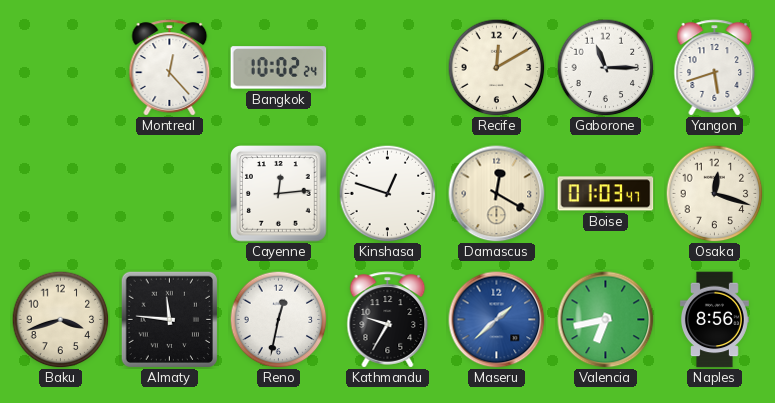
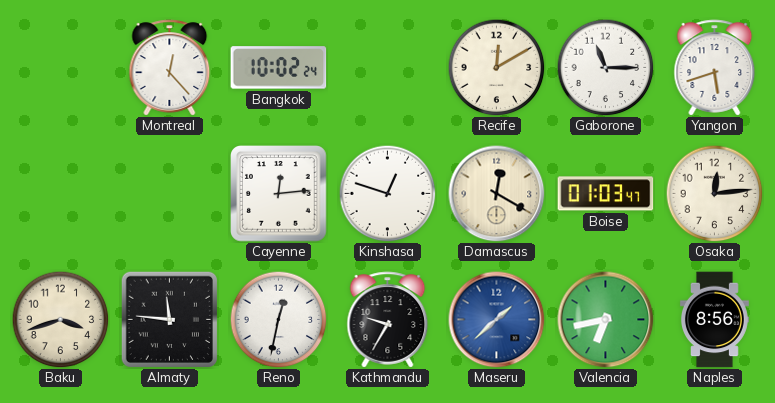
Osaka: 12:18 -> 12:14
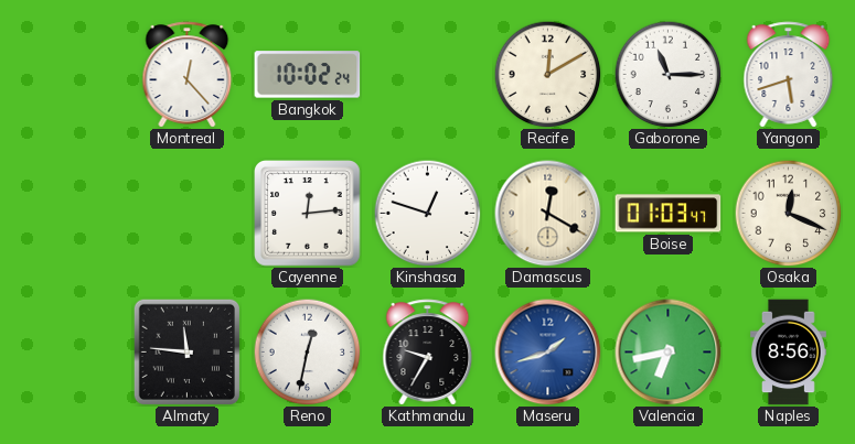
Osaka: 12:14 -> 12:19
Baku: 3:42 -> none
Maseru: 1:38 -> 1:42
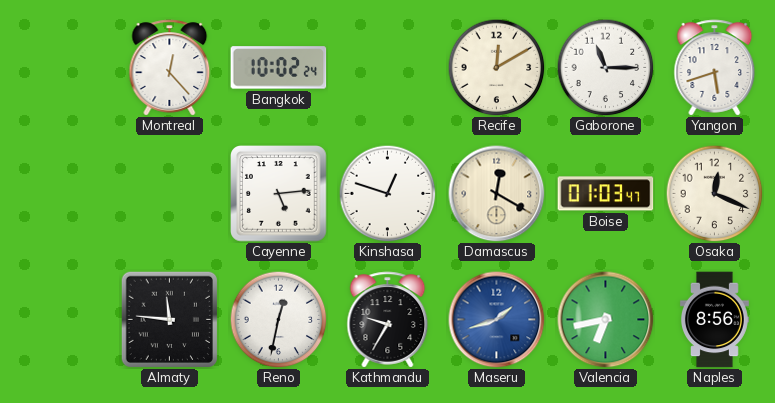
Cayenne: 12:14 -> 5:14
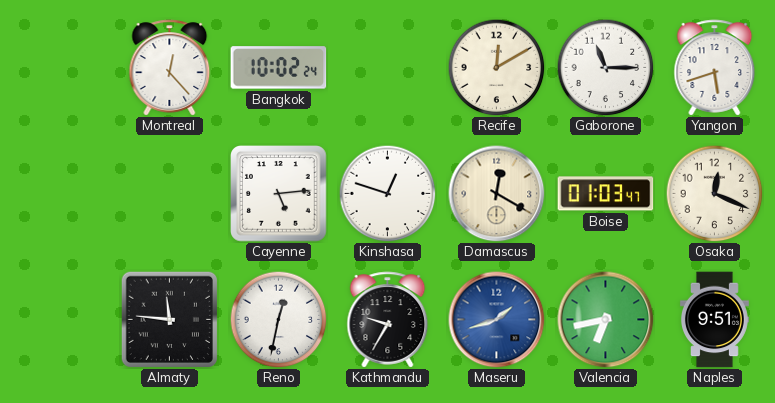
Naples: 8:56 -> 9:51
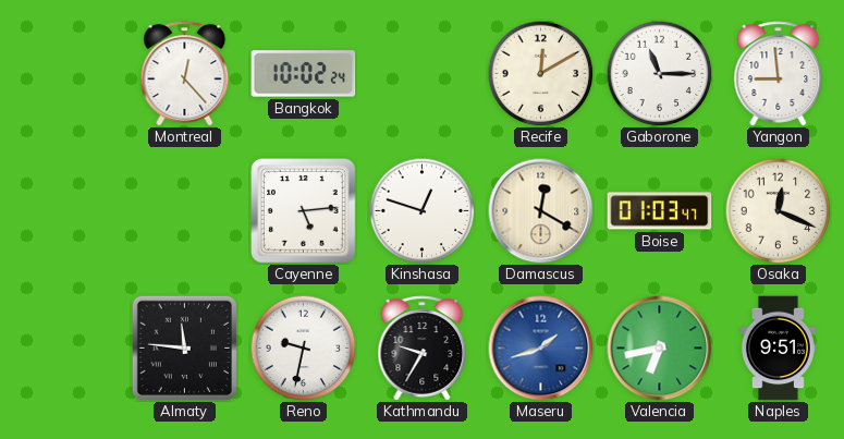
Yangon: 5:42 -> 8:59
Reno: 12:32 -> 9:32
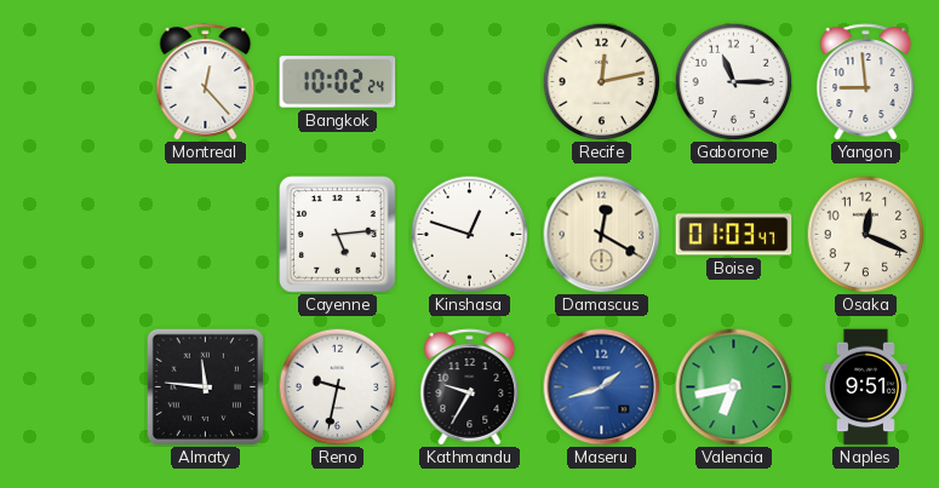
Recife: 12:10 -> 12:13
